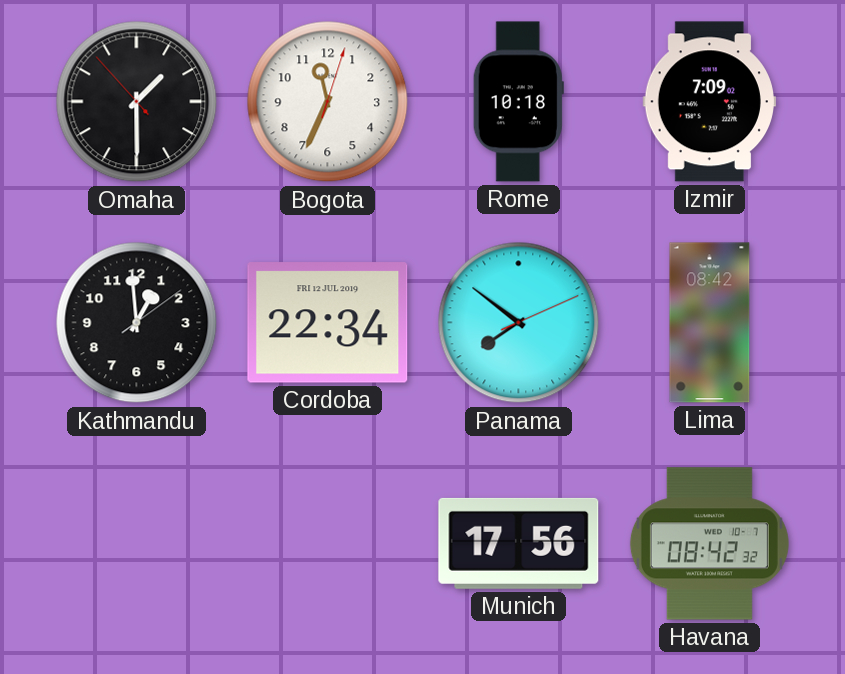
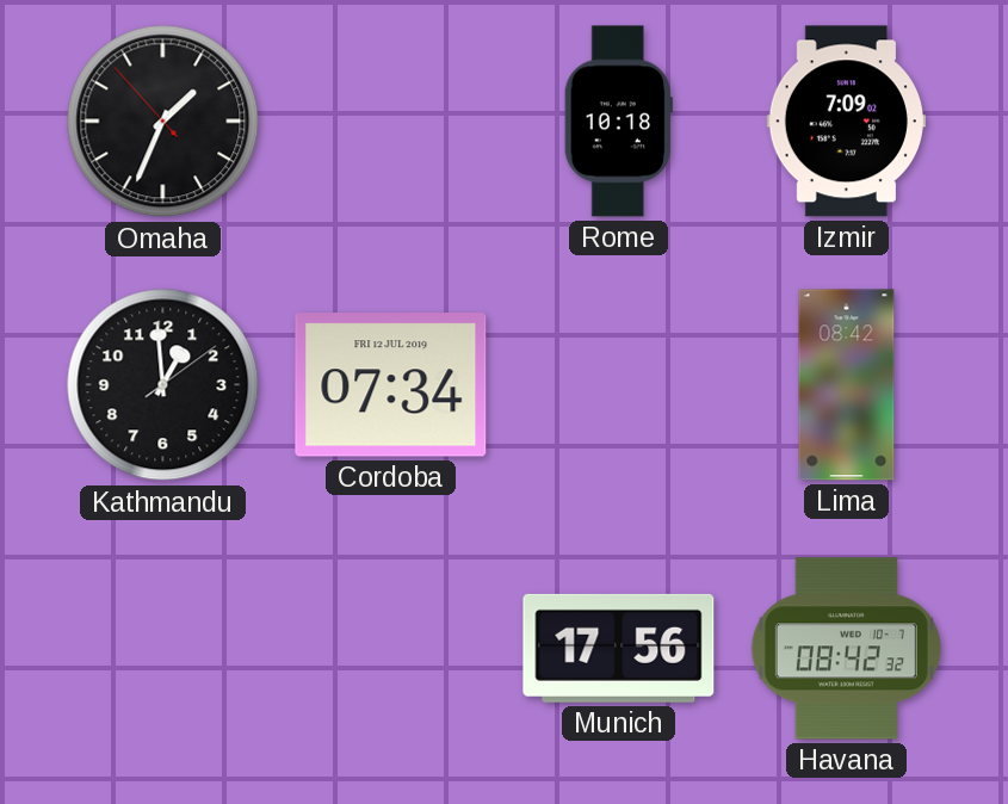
Omaha: 1:29 -> 1:33
Bogota: 11:34 -> none
Cordoba: 22:34 -> 07:34
Panama: 7:51 -> none
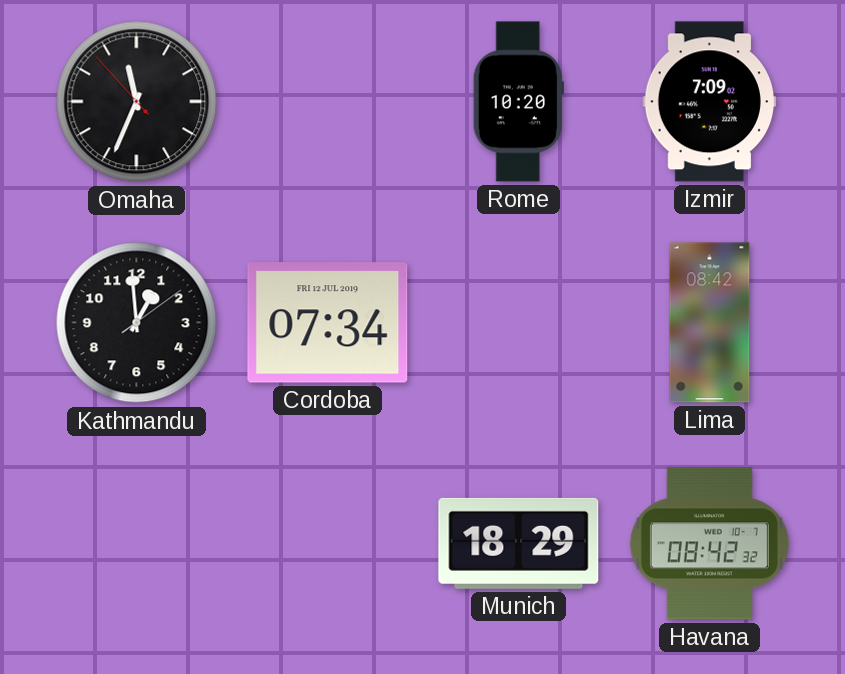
Omaha: 1:33 -> 11:33
Rome: 10:18 -> 10:20
Munich: 17:56 -> 18:29
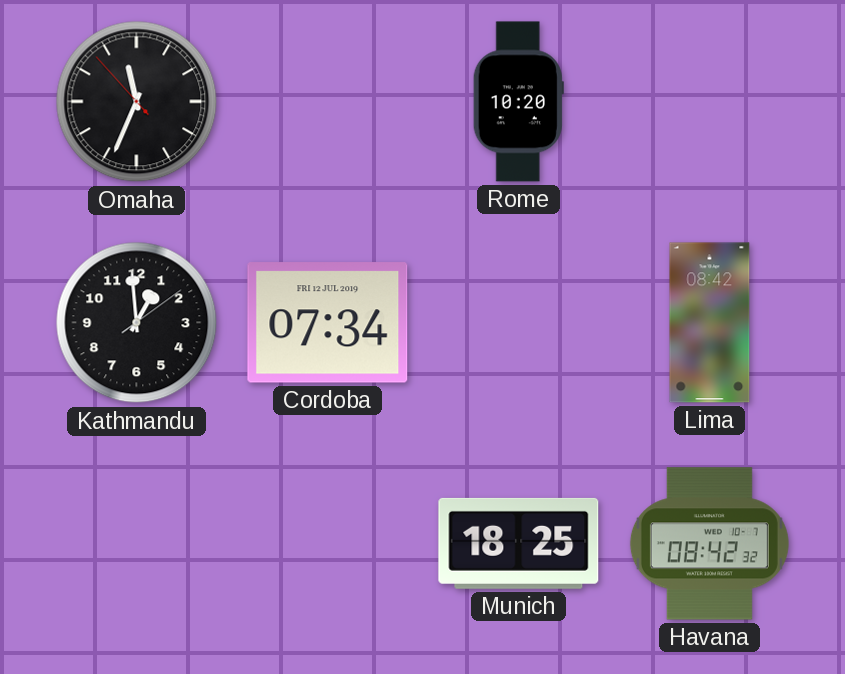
Izmir: 7:09 -> none
Munich: 18:29 -> 18:25
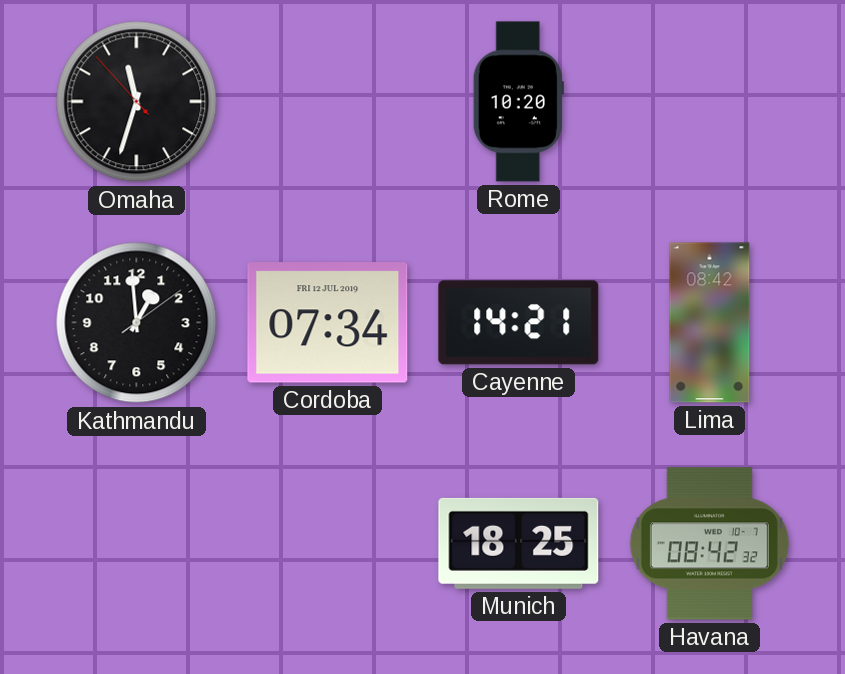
Omaha: 11:33 -> 11:32
Cayenne: none -> 14:21
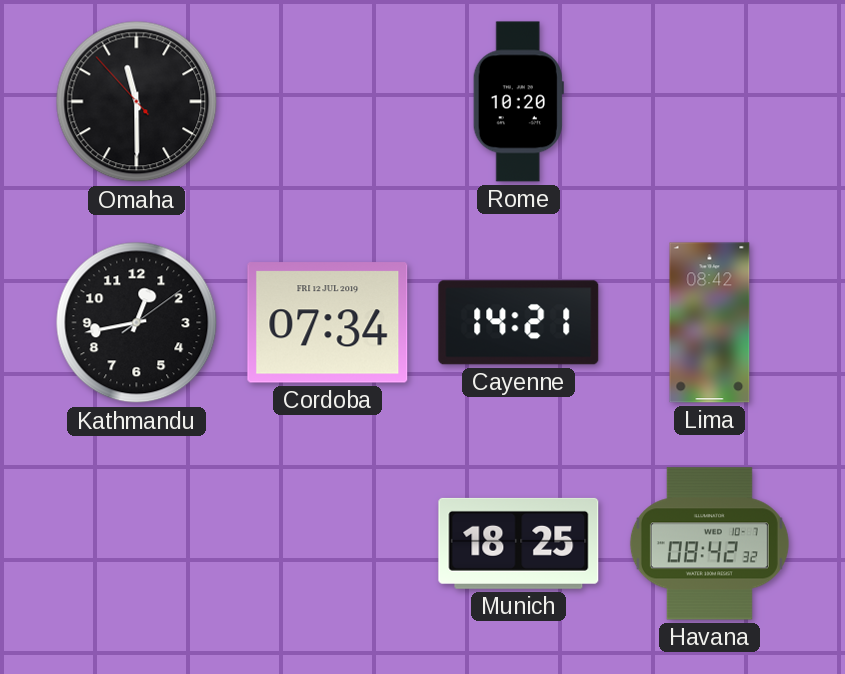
Omaha: 11:32 -> 11:29
Kathmandu: 12:59 -> 12:43
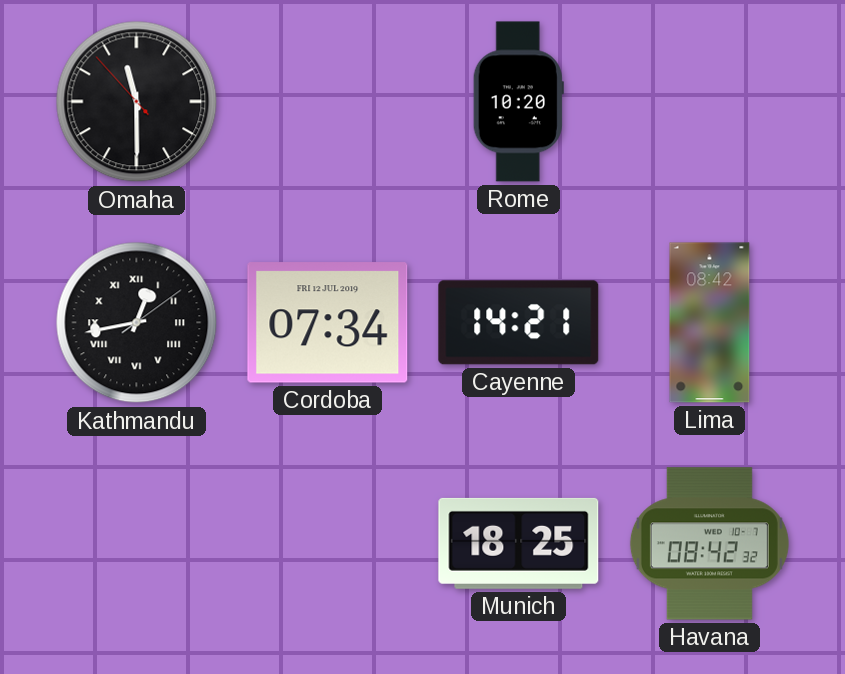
Kathmandu numerals: Arabic -> Roman
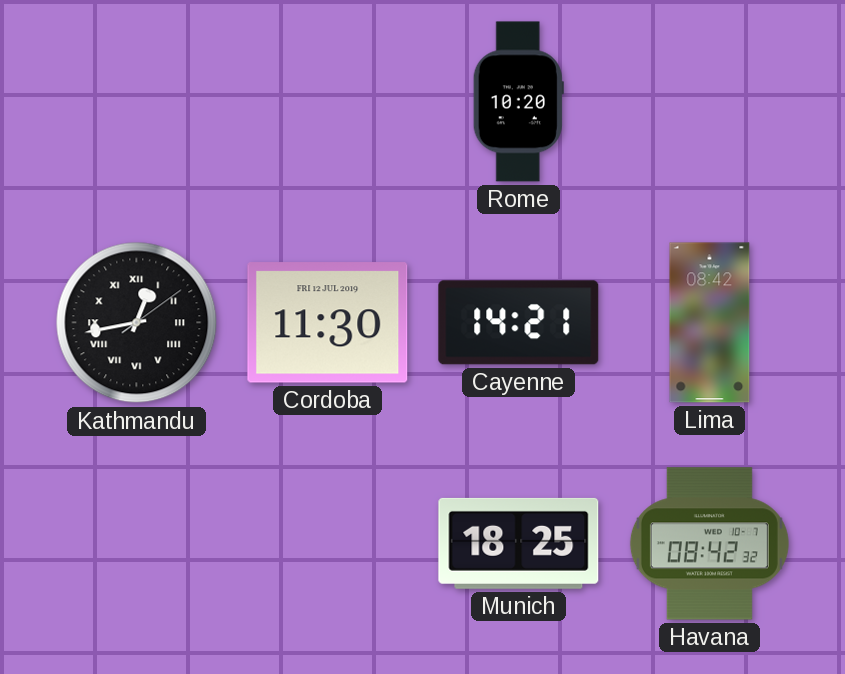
Omaha: 11:29 -> none
Cordoba: 07:34 -> 11:30
